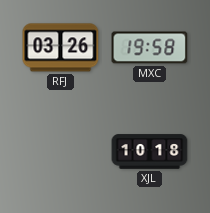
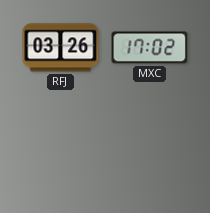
MXC: 19:58 -> 17:02
XJL: 10:18 -> none
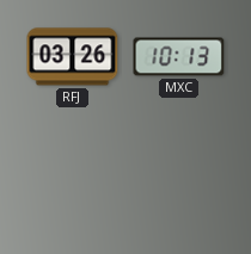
MXC: 17:02 -> 10:13
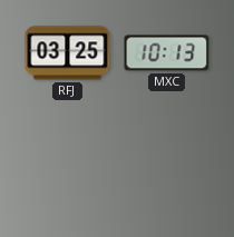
RFJ: 03:26 -> 03:25
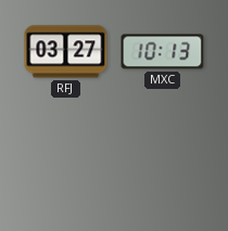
RFJ: 03:25 -> 03:27
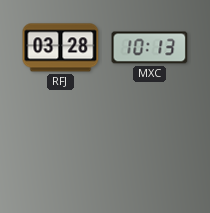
RFJ: 03:27 -> 03:28
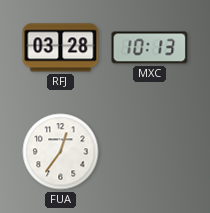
FUA: none -> 12:36
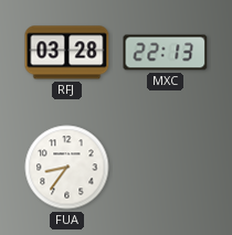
MXC: 10:13 -> 22:13
FUA: 12:36 -> 8:36
